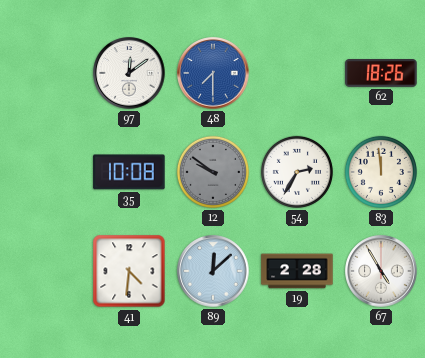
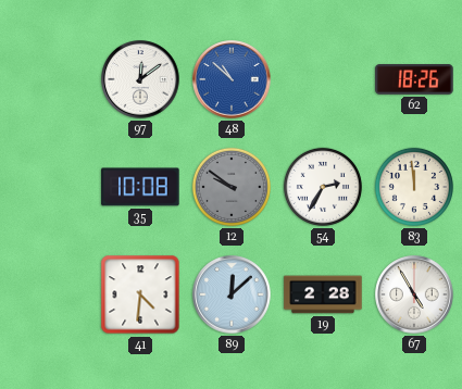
48: 7:30 -> 10:52
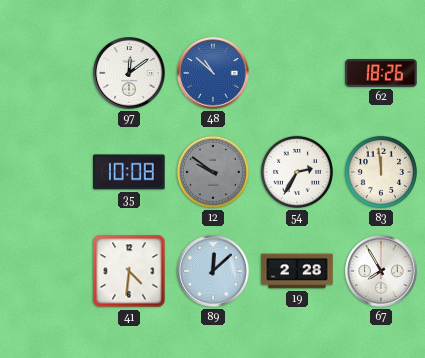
67: 4:55 -> 7:55
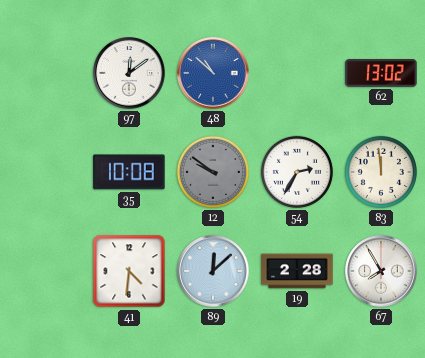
62: 18:26 -> 13:02
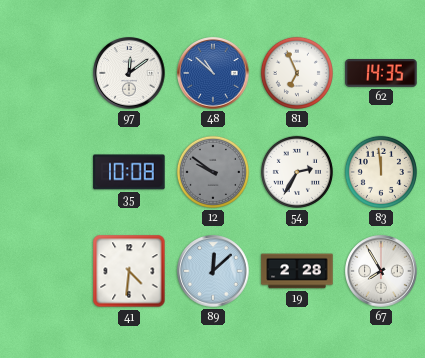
81: none -> 6:56
62: 13:02 -> 14:35
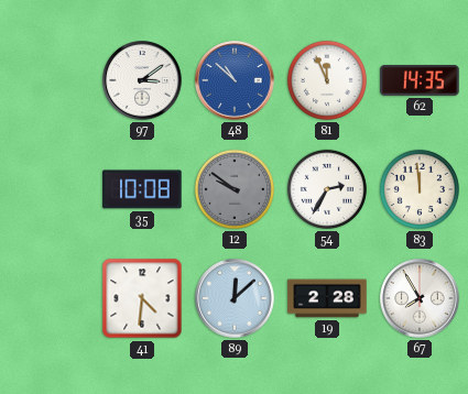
97: 12:09 -> 3:09
81: 6:56 -> 11:56
